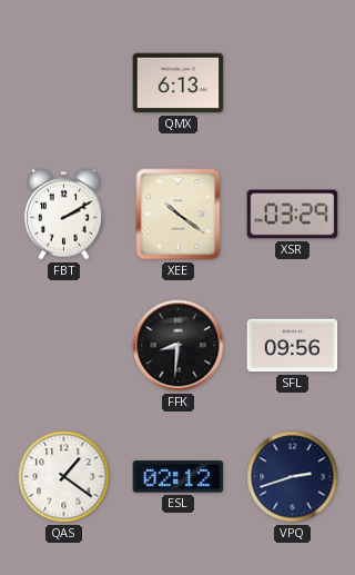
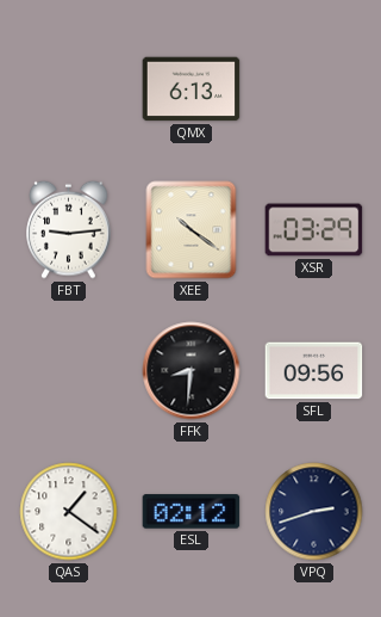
FBT: 2:10 -> 9:14
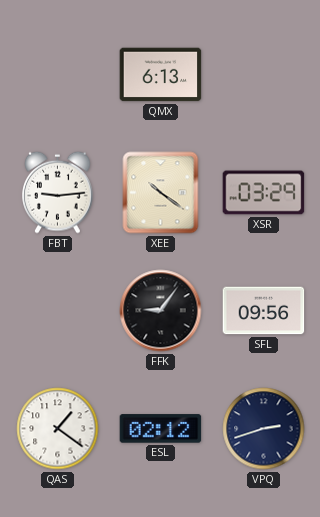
FFK: 8:31 -> 9:06
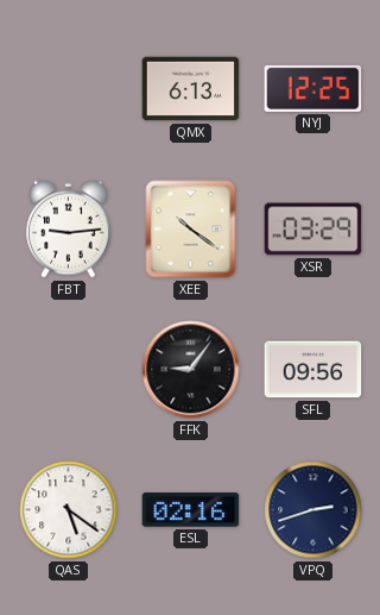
NYJ: none -> 12:25
QAS: 1:21 -> 5:21
ESL: 02:12 -> 02:16
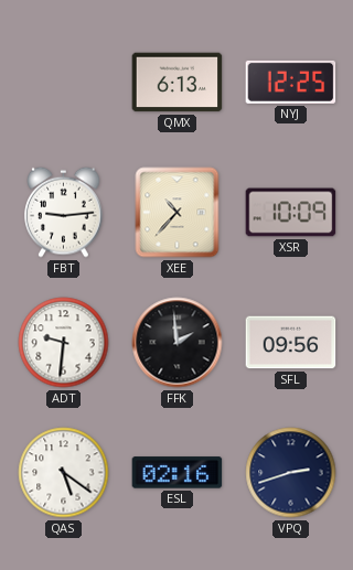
XEE: 10:21 -> 10:37
XSR: 03:29 -> 10:09
ADT: none -> 9:31
FFK: 9:06 -> 1:59
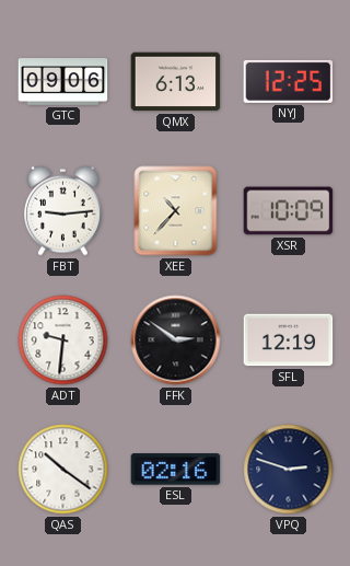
GTC: none -> 09:06
FFK: 1:59 -> 2:51
SFL: 09:56 -> 12:19
QAS: 5:21 -> 10:21
VPQ: 2:42 -> 2:48
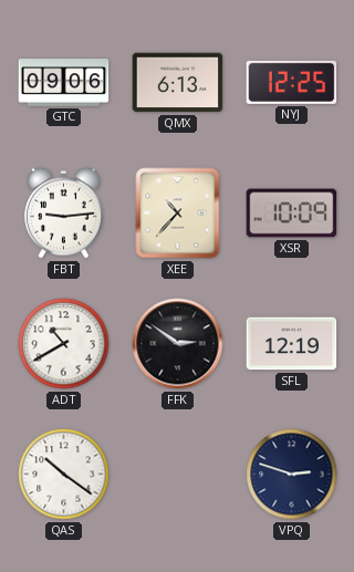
ADT: 9:31 -> 10:40
ESL: 02:16 -> none
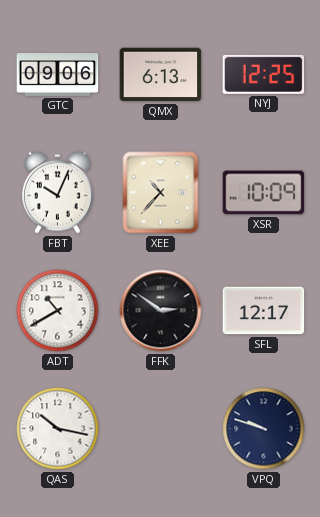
FBT: 9:14 -> 10:04
SFL: 12:19 -> 12:17
QAS: 10:21 -> 10:17
VPQ: 2:48 -> 9:48
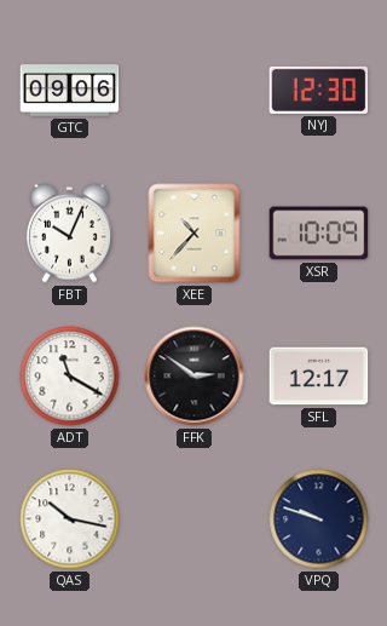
QMX: 6:13 -> none
NYJ: 12:25 -> 12:30
ADT: 10:40 -> 11:20
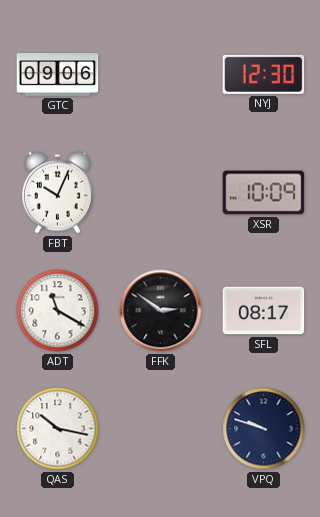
XEE: 10:37 -> none
SFL: 12:17 -> 08:17
